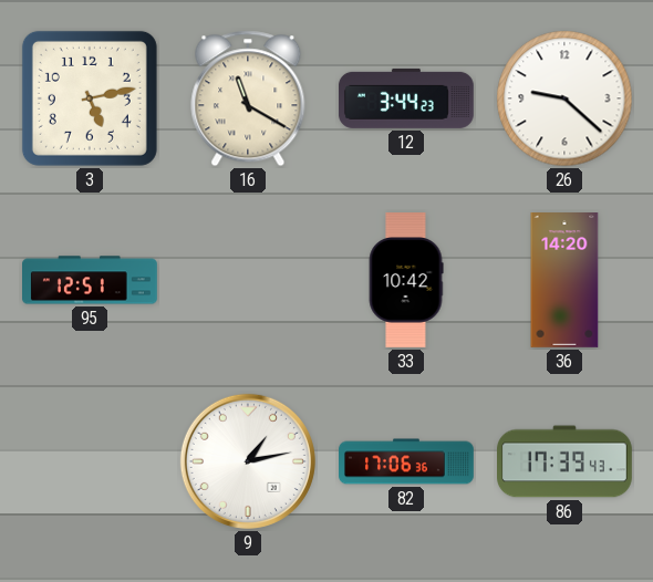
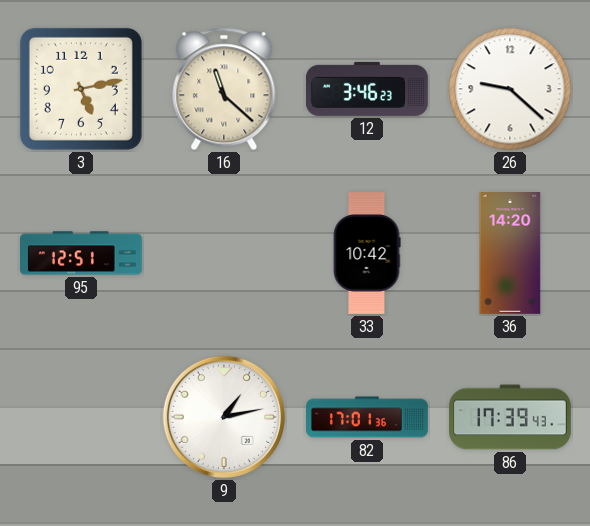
16: 11:20 -> 11:22
12: 3:44 -> 3:46
82: 17:06 -> 17:01
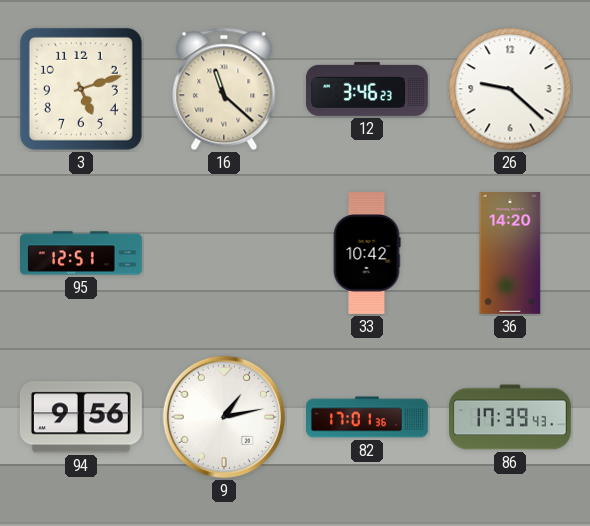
3: 5:13 -> 5:12
94: none -> 9:56
